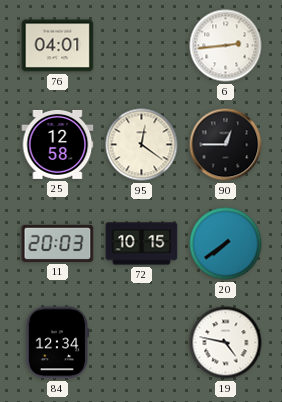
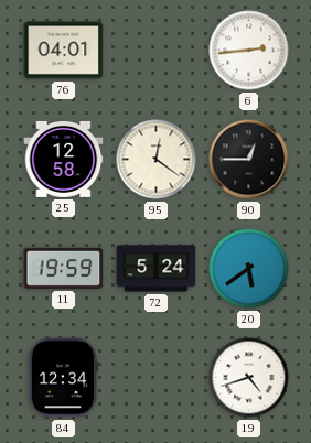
11: 20:03 -> 19:59
72: 10:15 -> 5:24
20: 7:39 -> 5:39
19: 4:47 -> 4:42
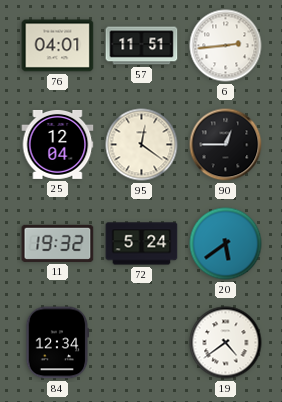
57: none -> 11:51
25: 12:58 -> 12:04
11: 19:59 -> 19:32
19: 4:42 -> 4:39
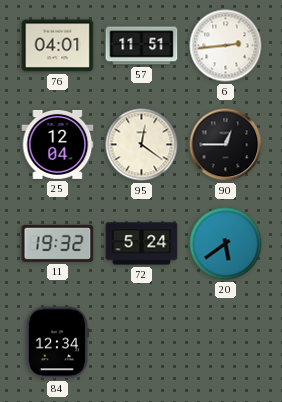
19: 4:39 -> none
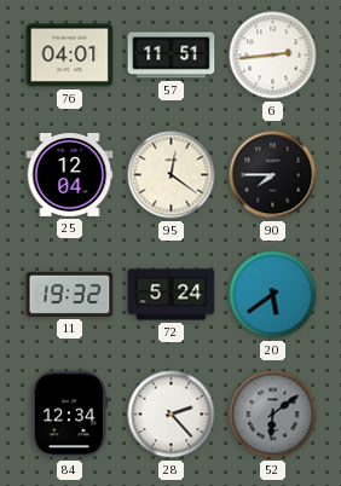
90: 12:45 -> 7:45
28: none -> 2:23
52: none -> 6:09
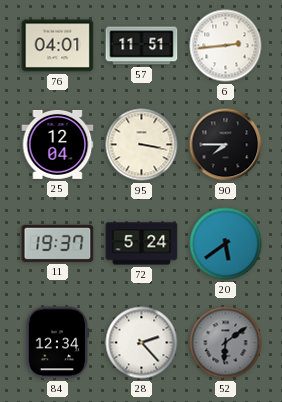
95: 12:21 -> 3:17
11: 19:32 -> 19:37
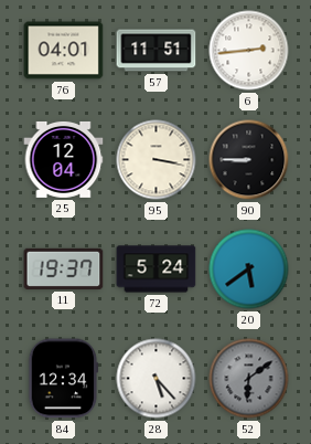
90: 7:45 -> 8:45
28: 2:23 -> 5:23
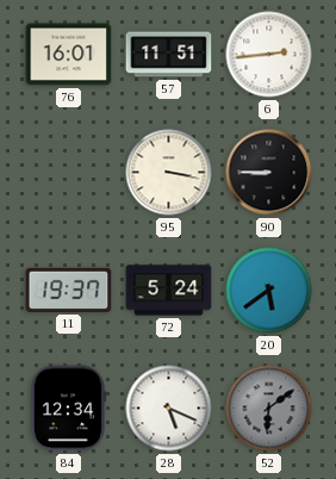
76: 04:01 -> 16:01
25: 12:04 -> none
28: 5:23 -> 5:19
